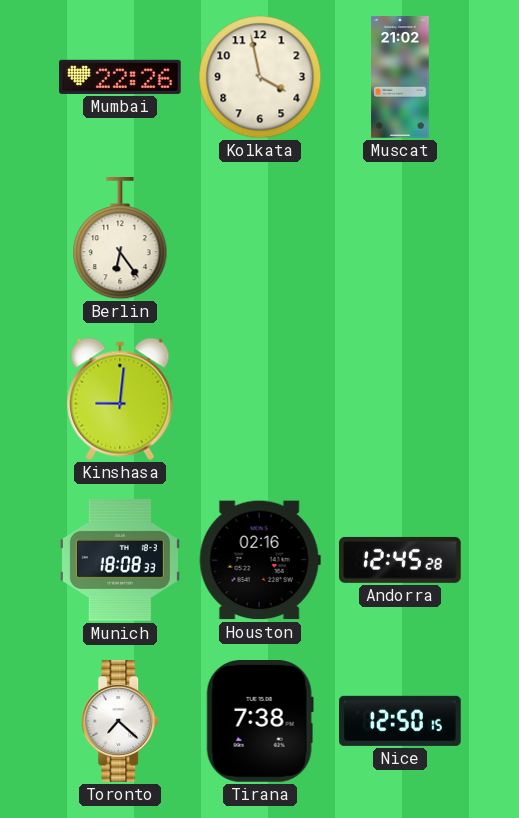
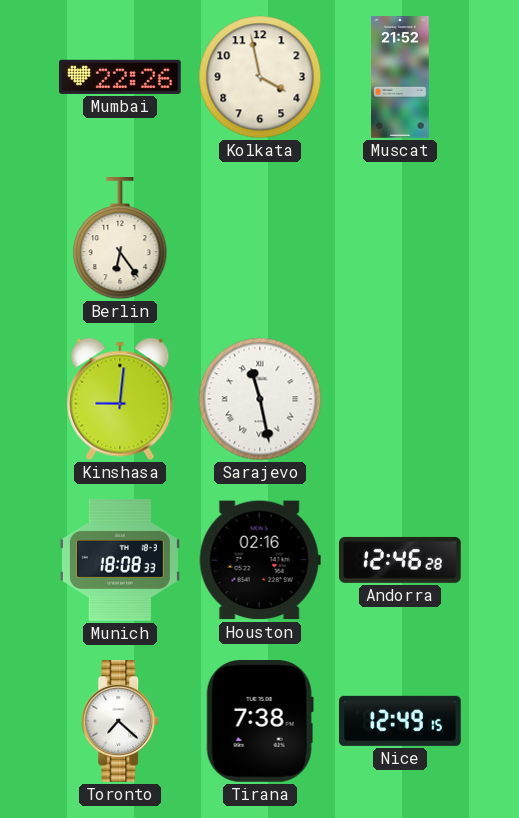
Muscat: 21:02 -> 21:52
Sarajevo: none -> 11:28
Andorra: 12:45 -> 12:46
Nice: 12:50 -> 12:49
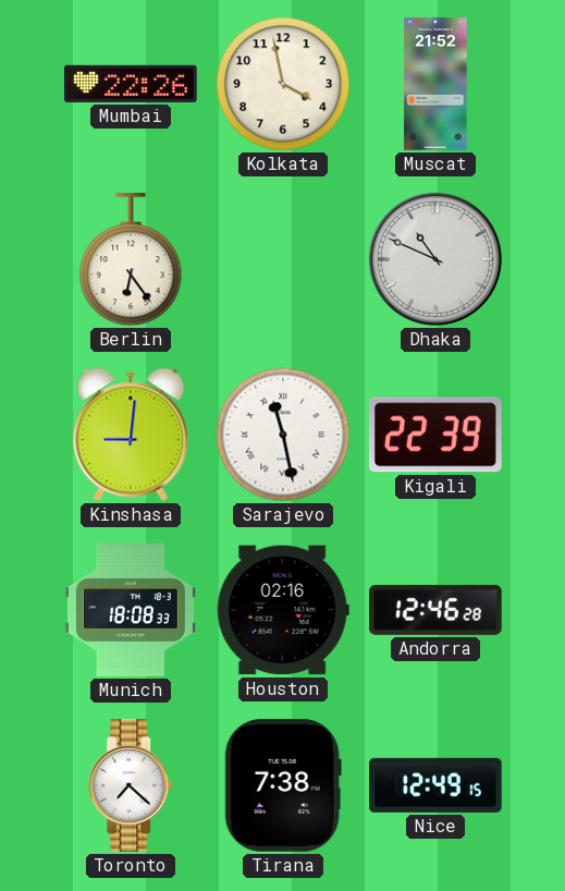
Dhaka: none -> 10:49
Kigali: none -> 22:39
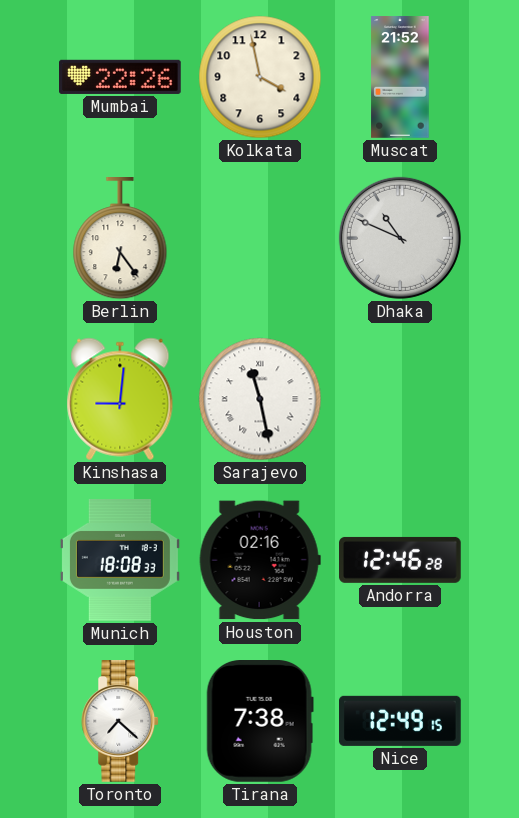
Kigali: 22:39 -> none
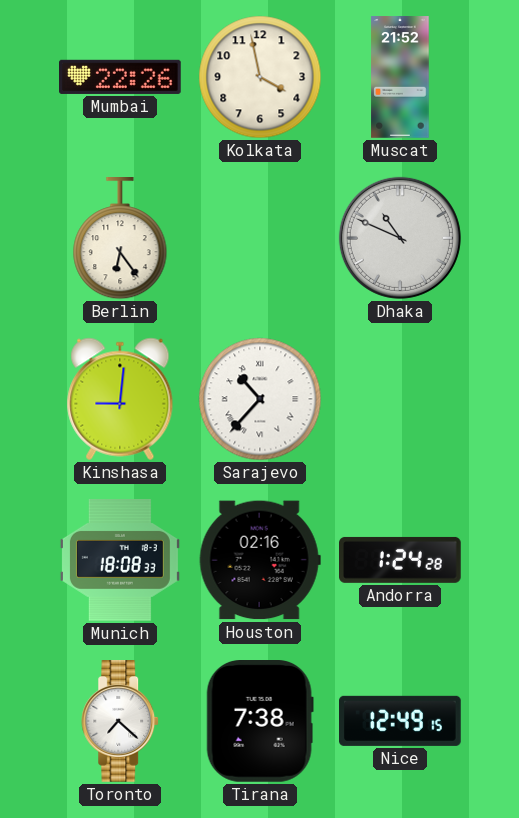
Sarajevo: 11:28 -> 10:37
Andorra: 12:46 -> 1:24
